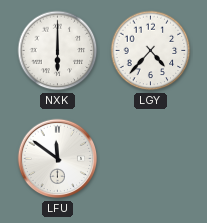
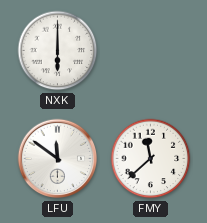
LGY: 4:37 -> none
FMY: none -> 11:38
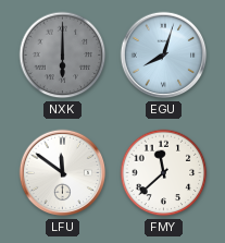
NXK dial: white -> grey
EGU: none -> 8:03
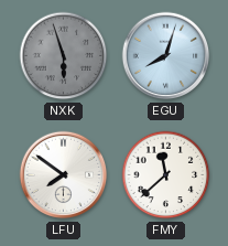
NXK: 6:00 -> 5:57
LFU: 11:51 -> 7:51
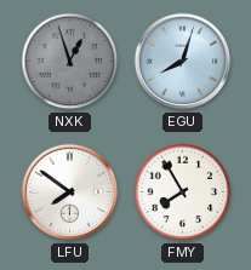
NXK: 5:57 -> 12:57
FMY: 11:38 -> 7:55
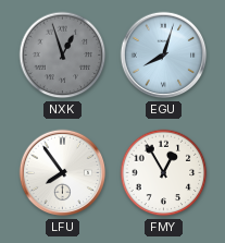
LFU: 7:51 -> 7:54
FMY: 7:55 -> 12:55
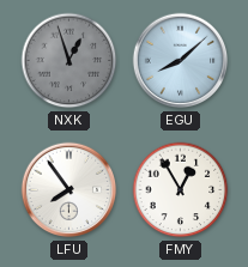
EGU: 8:03 -> 8:08
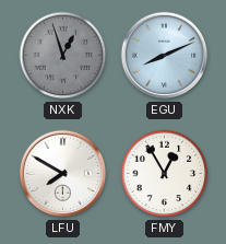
EGU: 8:08 -> 8:11
LFU: 7:54 -> 7:50
